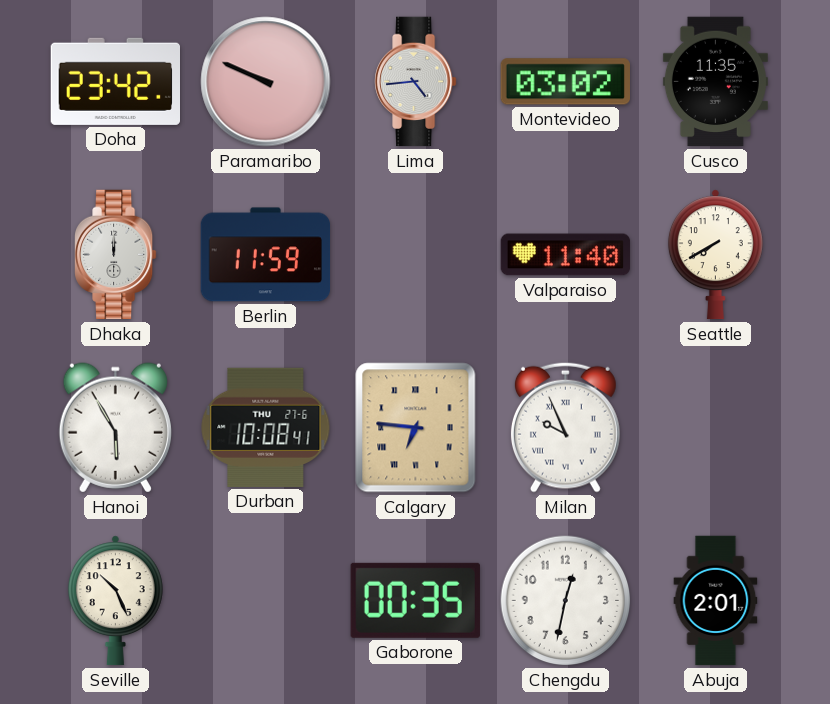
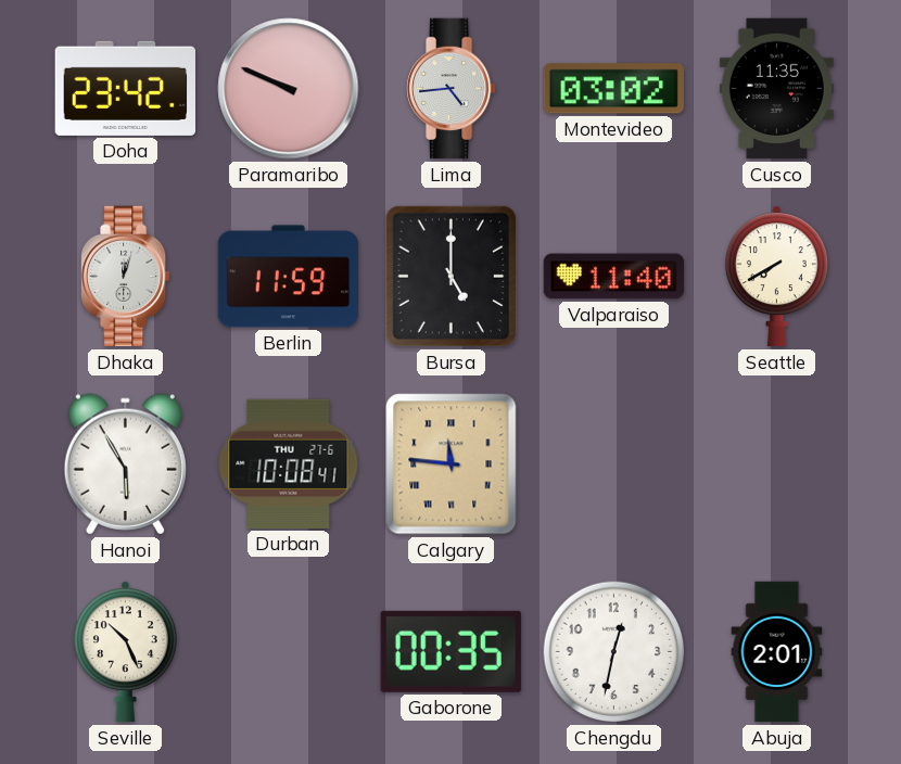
Dhaka: 12:00 -> 12:03
Bursa: none -> 5:00
Calgary: 6:46 -> 11:46
Milan: 9:56 -> none
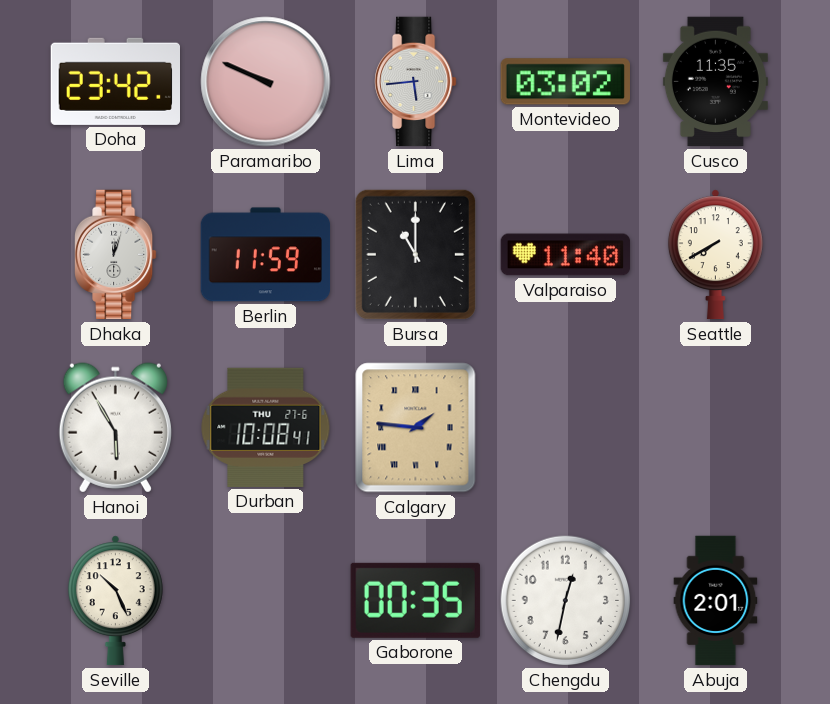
Lima: 4:44 -> 5:44
Bursa: 5:00 -> 11:00
Calgary: 11:46 -> 1:46
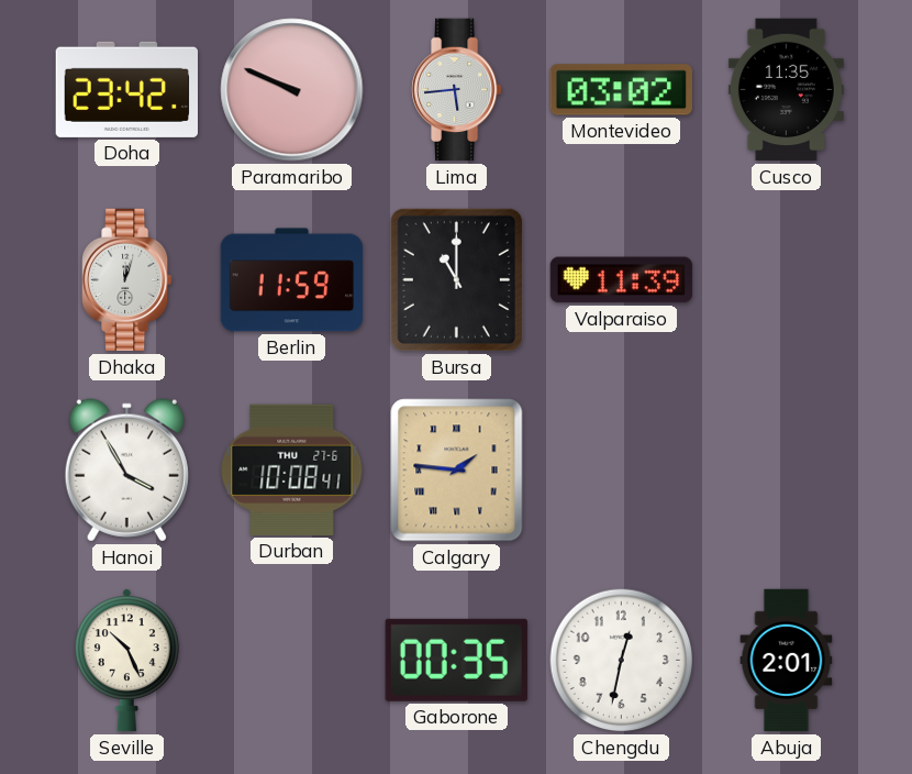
Valparaiso: 11:40 -> 11:39
Seattle: 7:40 -> none
Hanoi: 5:55 -> 3:55
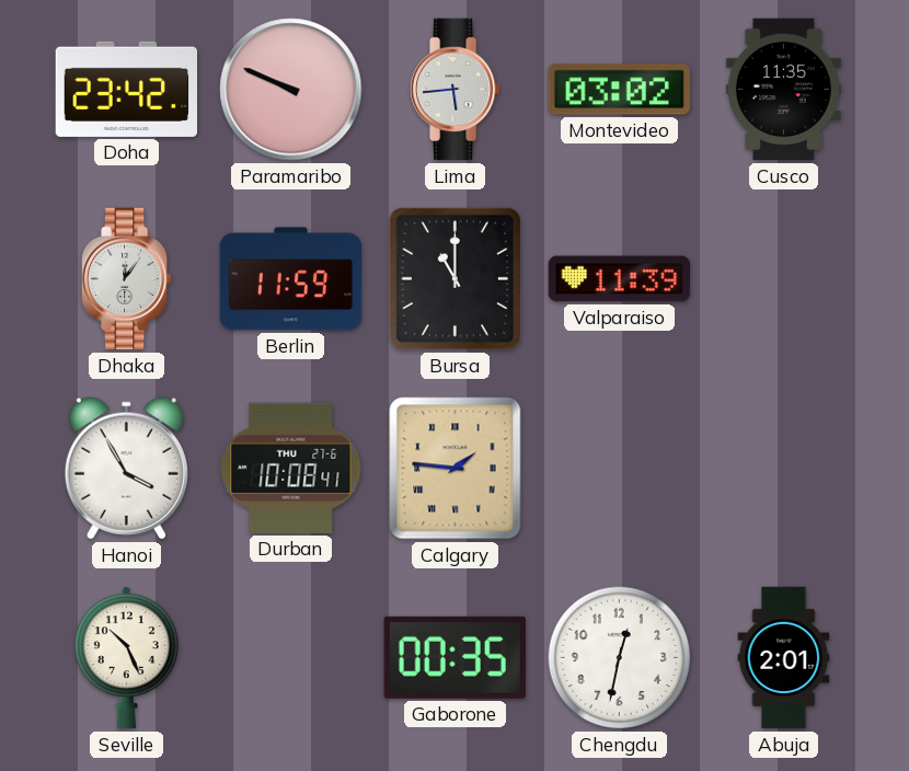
Dhaka: 12:03 -> 12:06
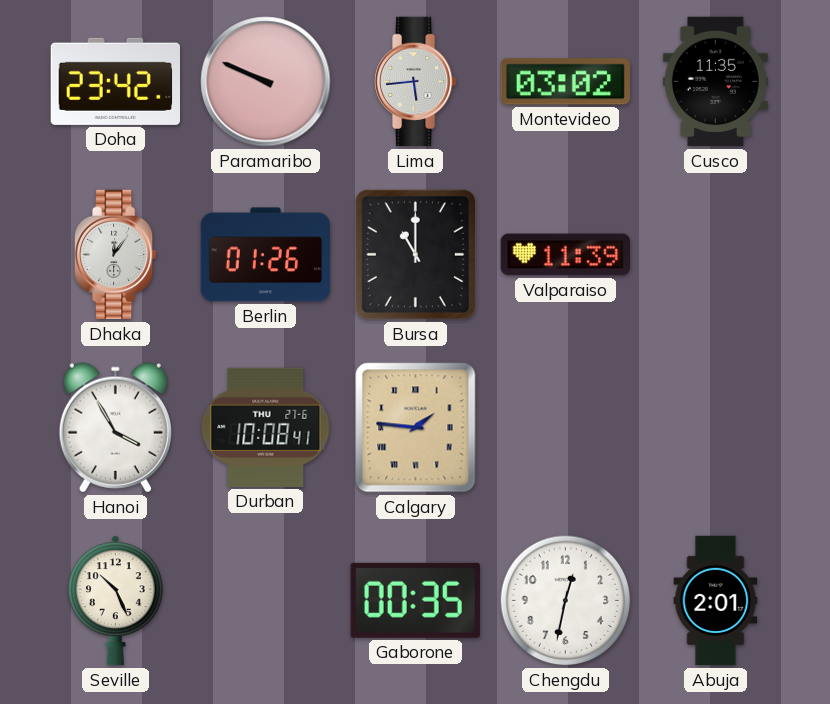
Berlin: 11:59 -> 01:26
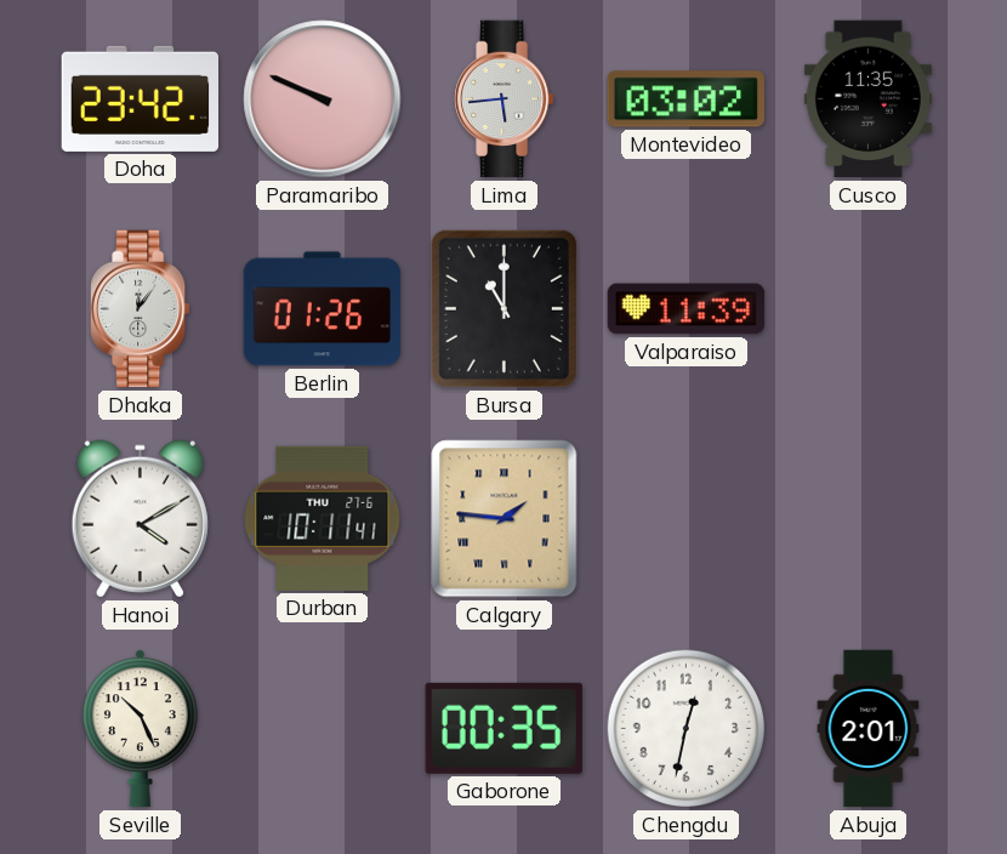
Hanoi: 3:55 -> 4:10
Durban: 10:08 -> 10:11
